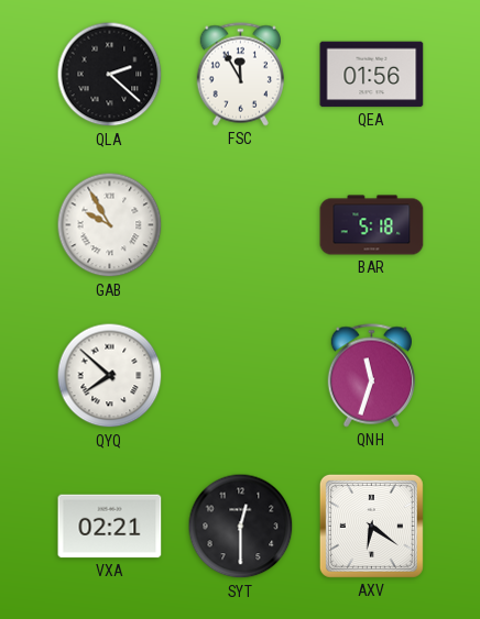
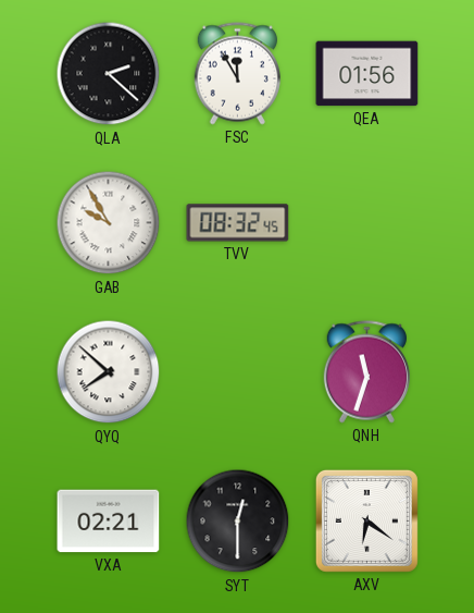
TVV: none -> 08:32
BAR: 5:18 -> none
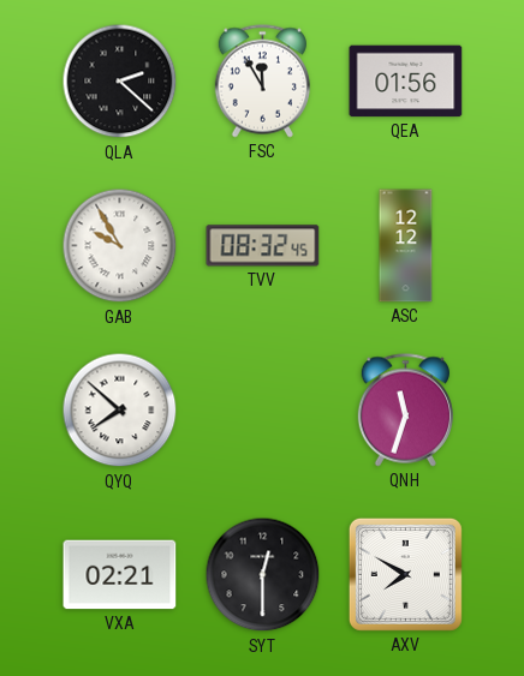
ASC: none -> 12:12
AXV: 6:21 -> 7:50
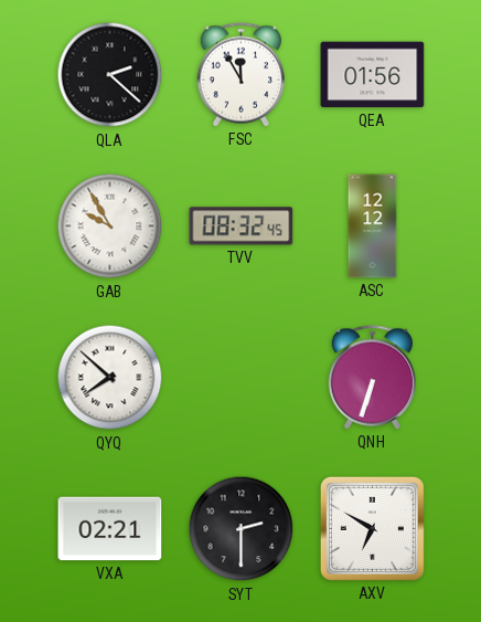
QNH: 11:33 -> 6:33
SYT: 12:30 -> 2:30
AXV: 7:50 -> 6:50
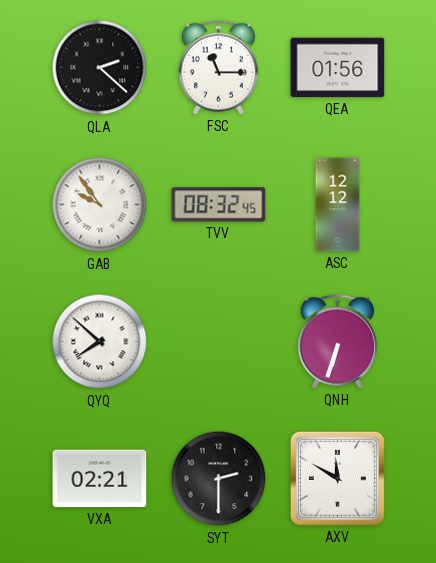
FSC: 11:55 -> 11:15
GAB: 9:55 -> 9:54
AXV: 6:50 -> 11:50
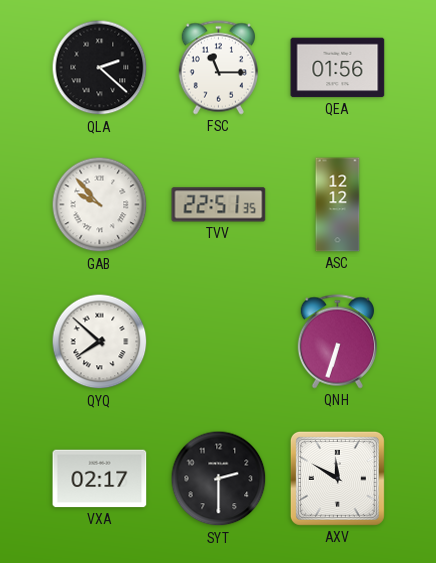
GAB: 9:54 -> 9:53
TVV: 08:32 -> 22:51
VXA: 02:21 -> 02:17
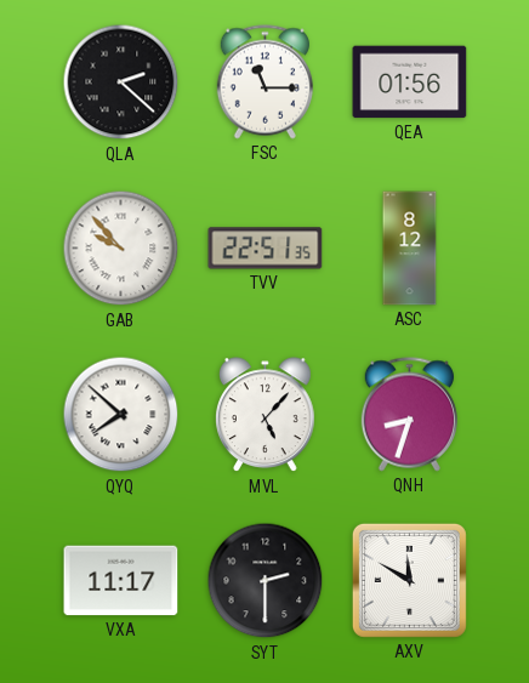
ASC: 12:12 -> 8:12
MVL: none -> 5:07
QNH: 6:33 -> 8:33
VXA: 02:17 -> 11:17
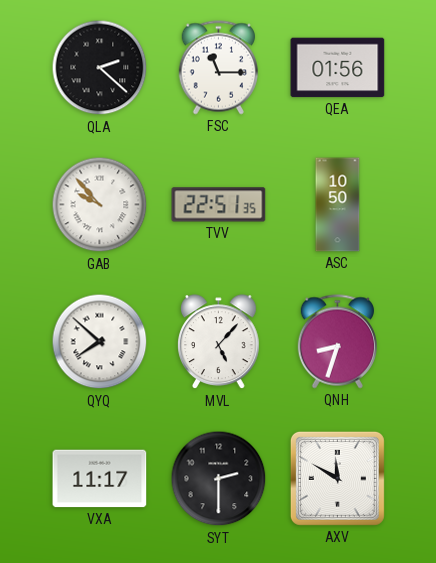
ASC: 8:12 -> 10:50
